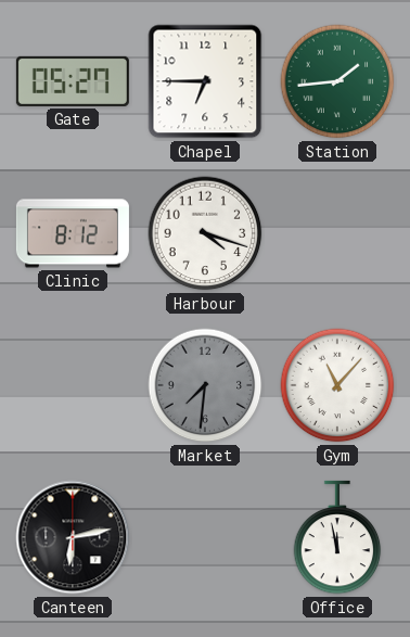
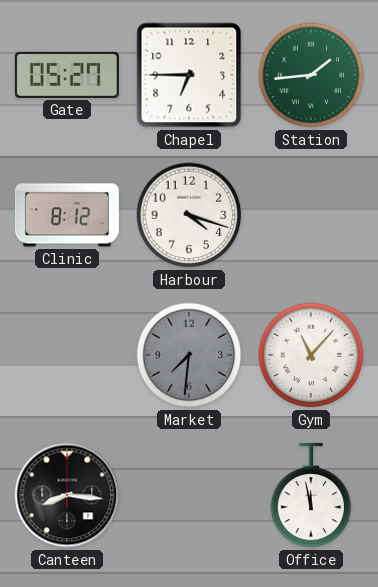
Canteen: 6:13 -> 8:16
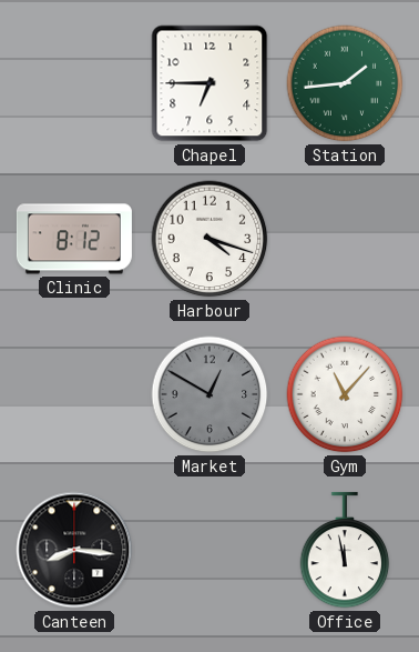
Gate: 05:27 -> none
Market: 7:31 -> 12:50
